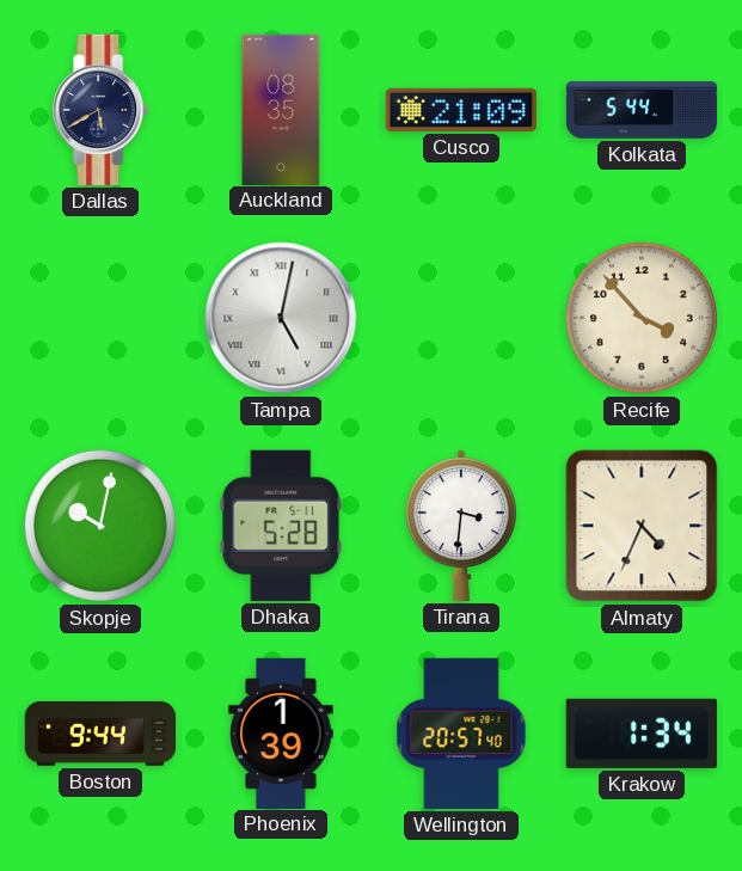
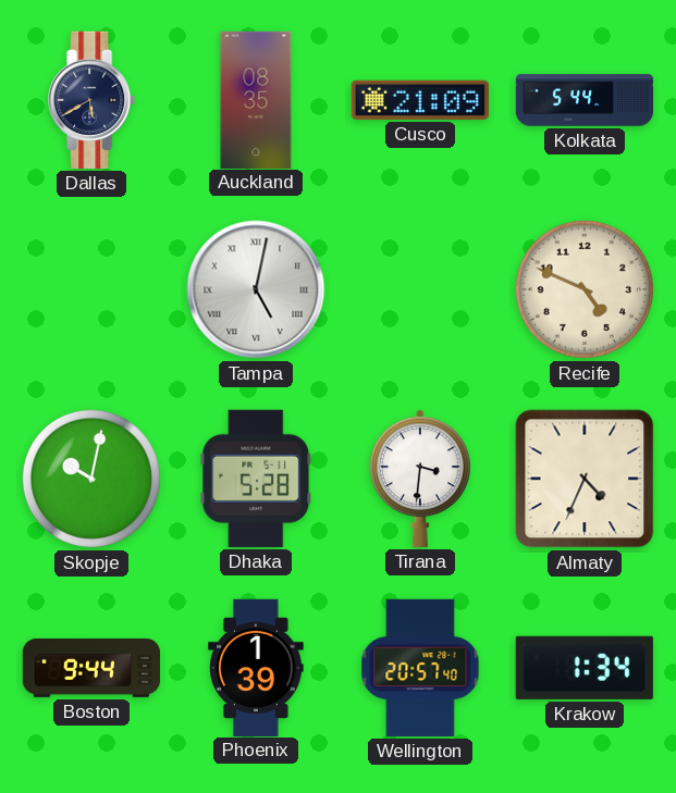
Recife: 3:53 -> 4:49
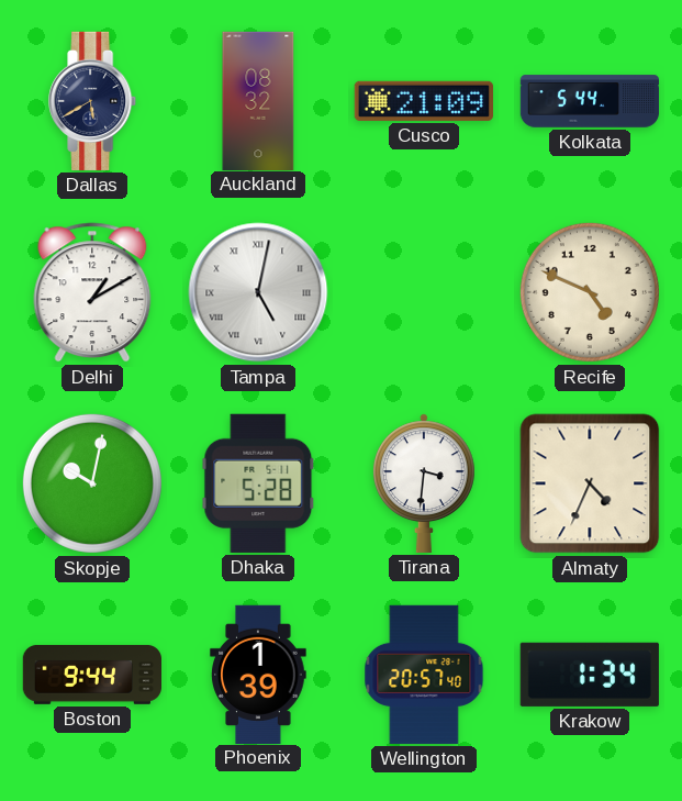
Auckland: 08:35 -> 08:32
Delhi: none -> 1:10
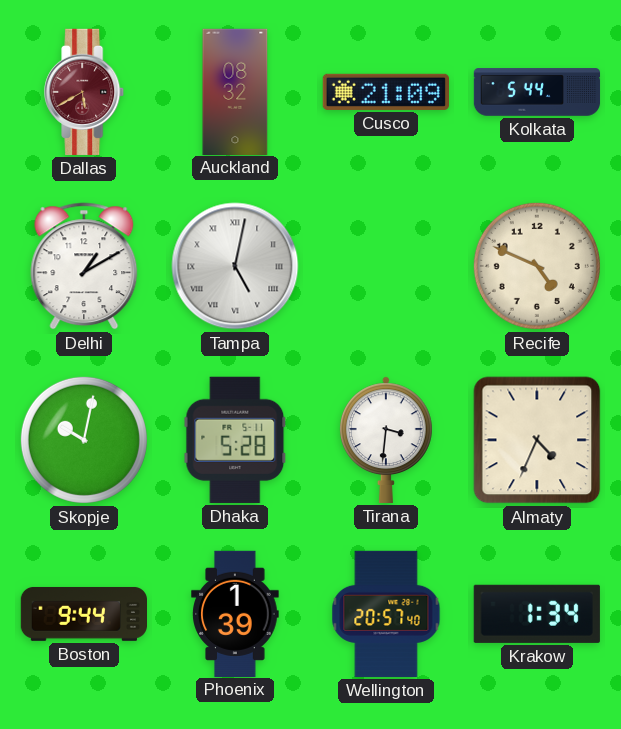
Dallas dial: navy -> burgundy
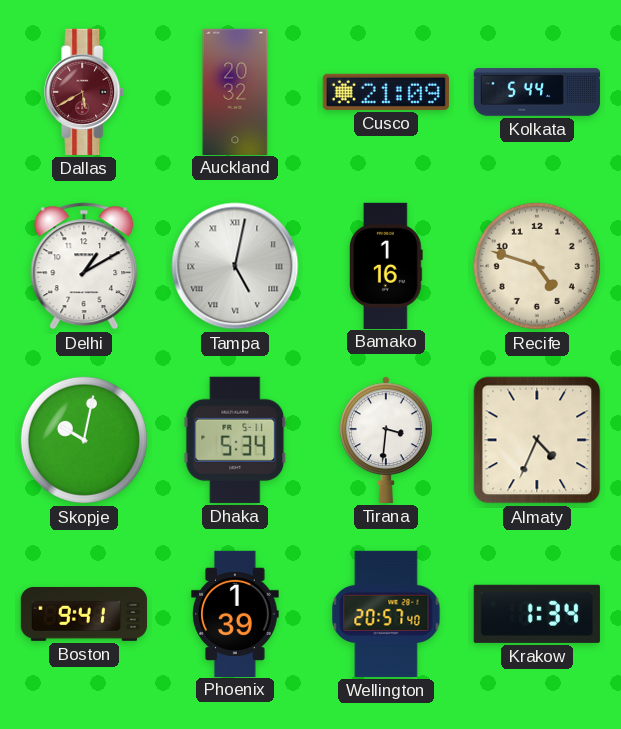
Auckland: 08:32 -> 20:32
Bamako: none -> 1:16
Recife: 4:49 -> 4:48
Dhaka: 5:28 -> 5:34
Boston: 9:44 -> 9:41
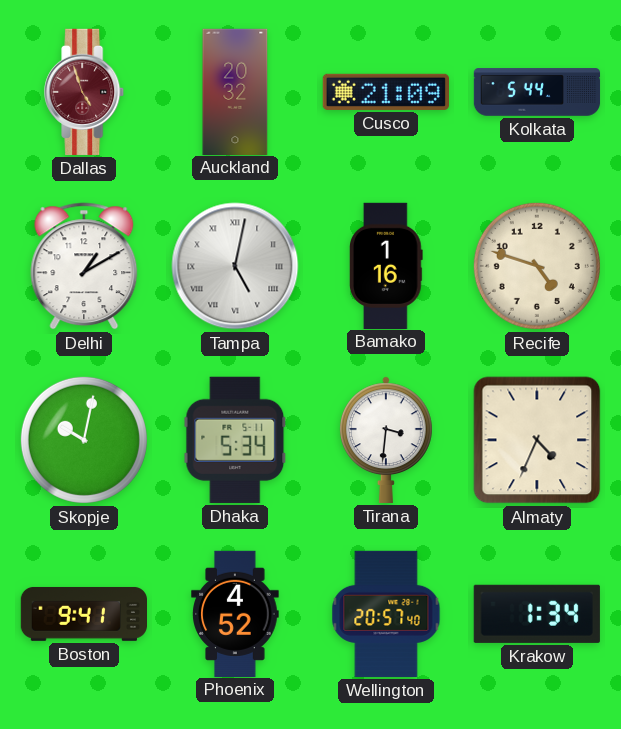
Dallas: 5:40 -> 4:57
Phoenix: 1:39 -> 4:52
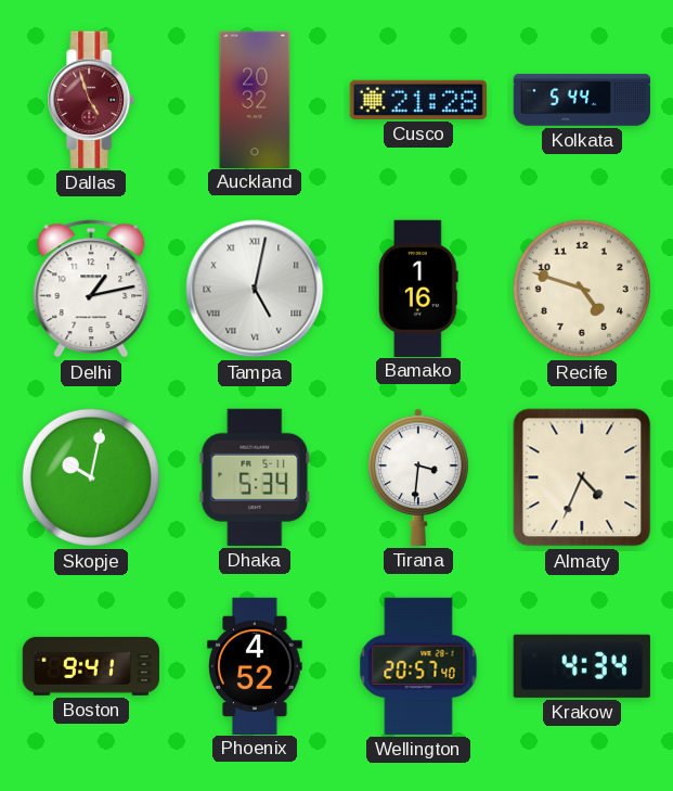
Cusco: 21:09 -> 21:28
Delhi: 1:10 -> 1:13
Krakow: 1:34 -> 4:34
